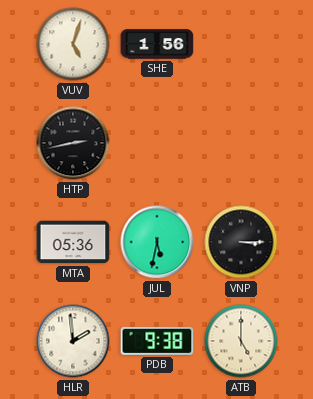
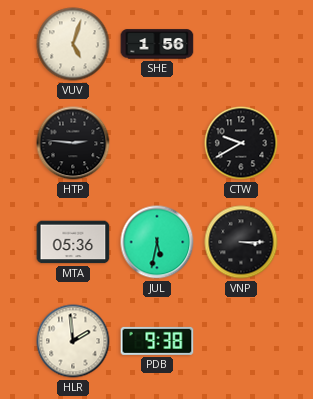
HTP: 2:43 -> 2:46
CTW: none -> 9:40
ATB: 5:00 -> none
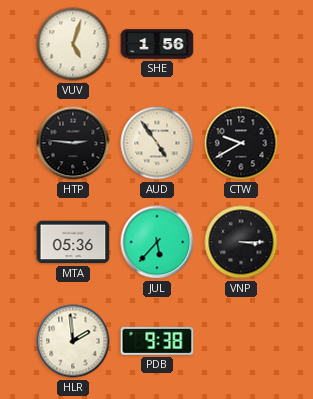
AUD: none -> 4:54
JUL: 5:32 -> 5:37
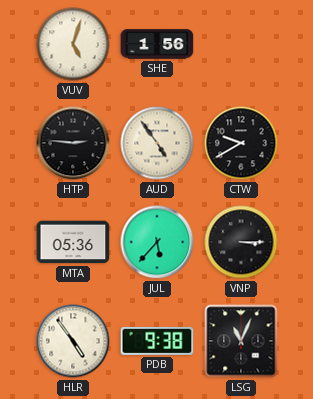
HLR: 1:59 -> 4:54
LSG: none -> 11:04
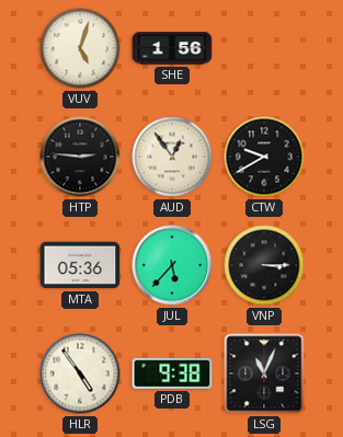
AUD: 4:54 -> 12:54
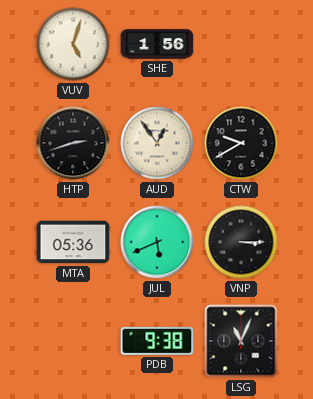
HTP: 2:46 -> 2:42
JUL: 5:37 -> 5:41
HLR: 4:54 -> none
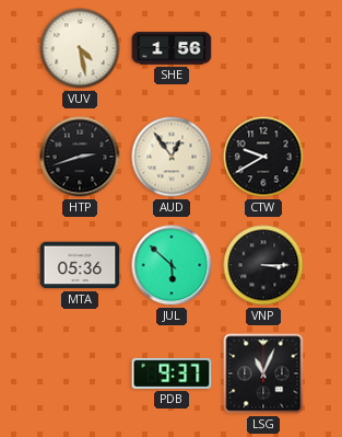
VUV: 5:03 -> 4:28
JUL: 5:41 -> 5:52
PDB: 9:38 -> 9:37
